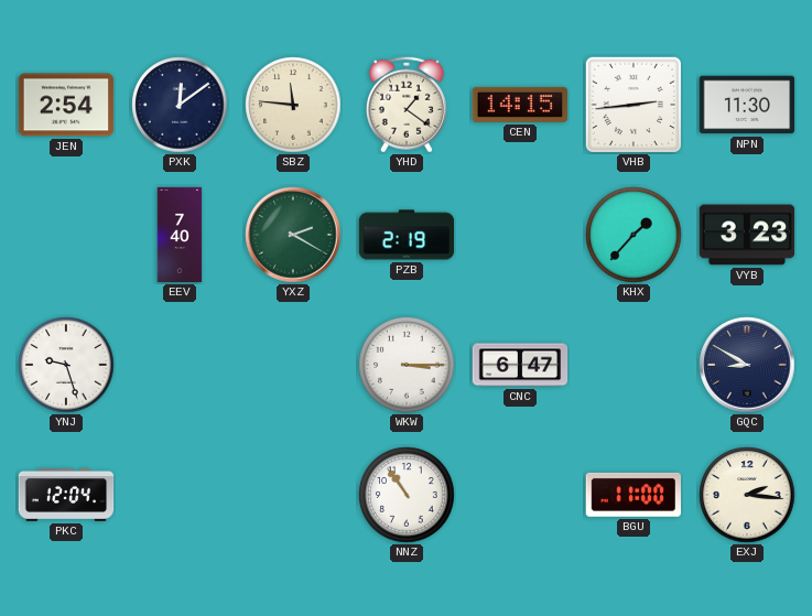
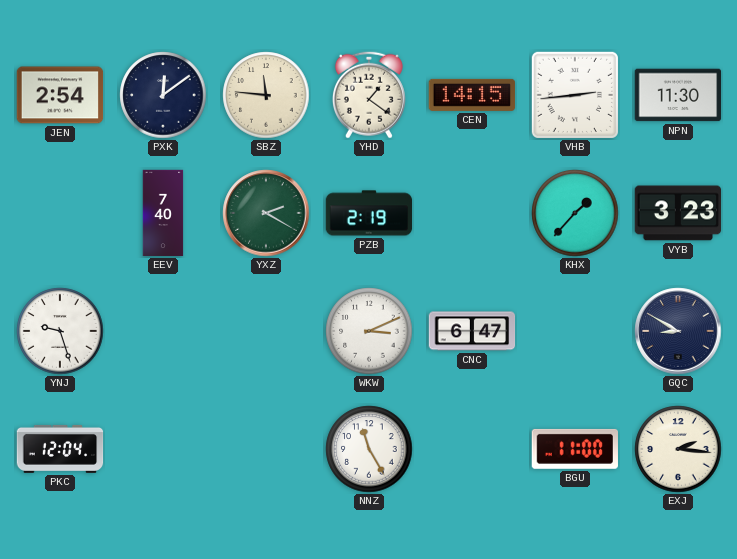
WKW: 3:15 -> 3:11
NNZ: 10:54 -> 11:25
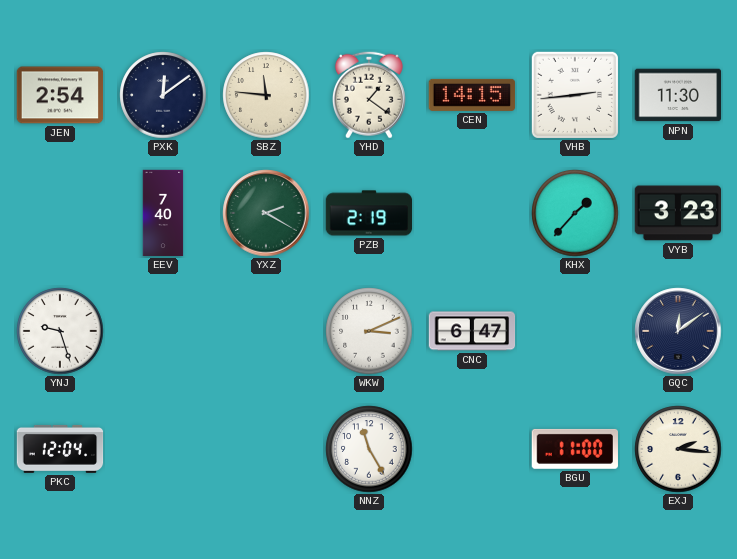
GQC: 8:50 -> 12:09
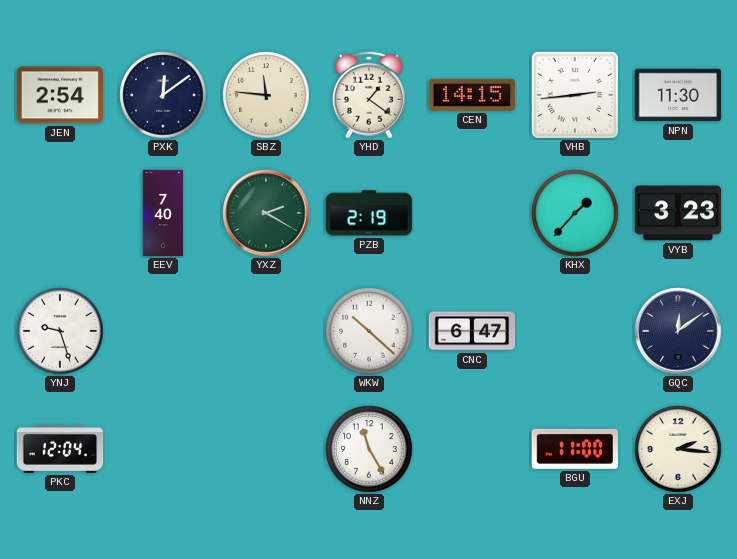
WKW: 3:11 -> 10:22
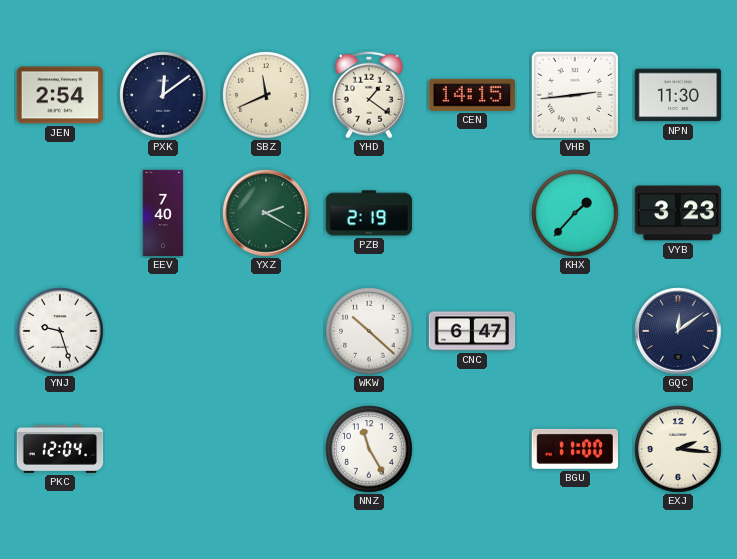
SBZ: 11:46 -> 11:41
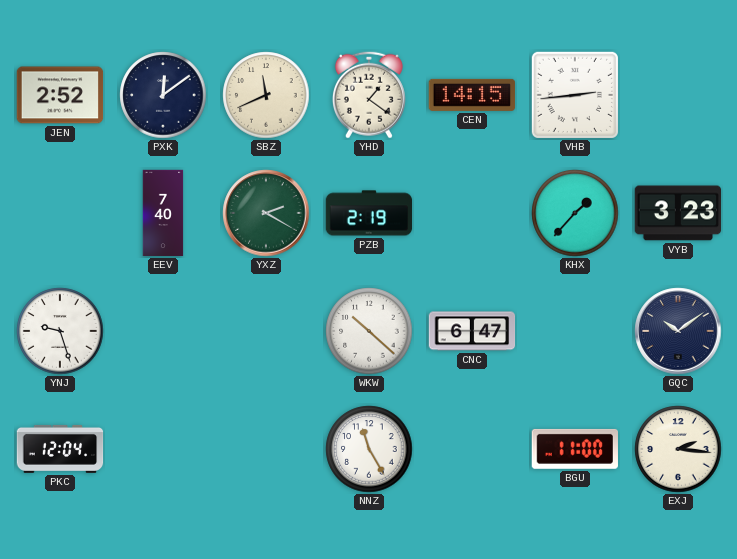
JEN: 2:54 -> 2:52
NPN: 11:30 -> none
GQC: 12:09 -> 10:09
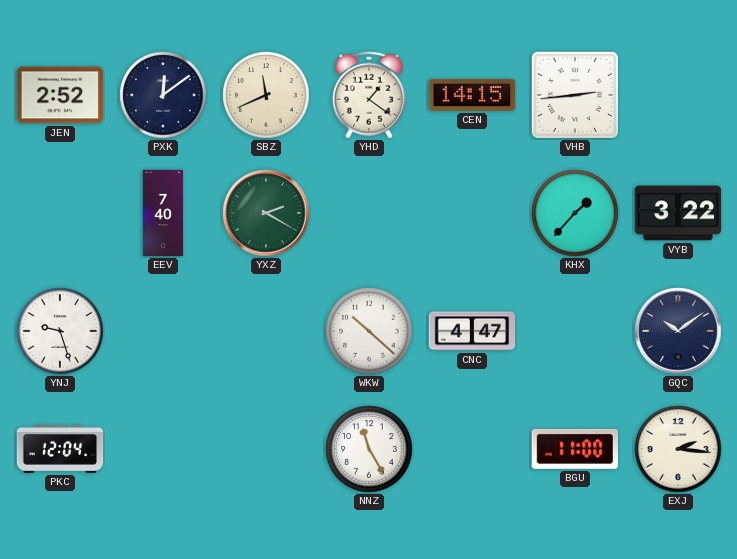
PZB: 2:19 -> none
VYB: 3:23 -> 3:22
CNC: 6:47 -> 4:47
